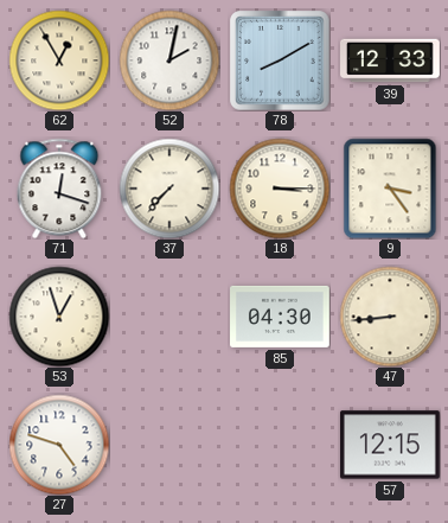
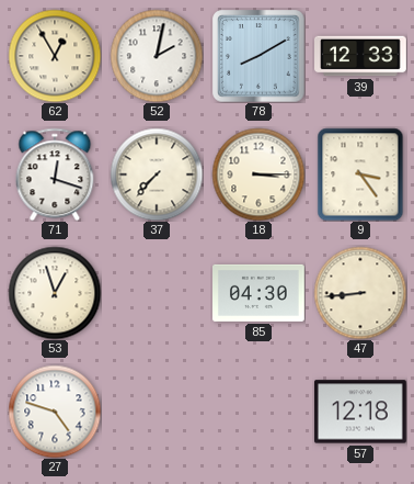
57: 12:15 -> 12:18
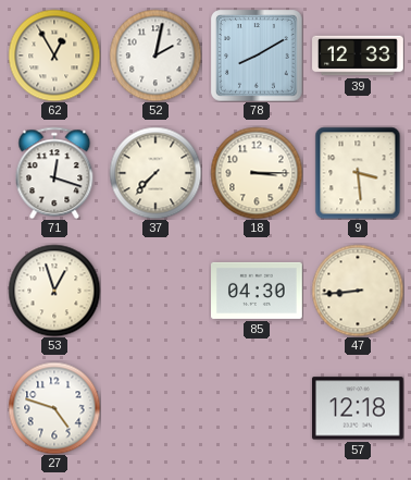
9: 3:24 -> 3:29
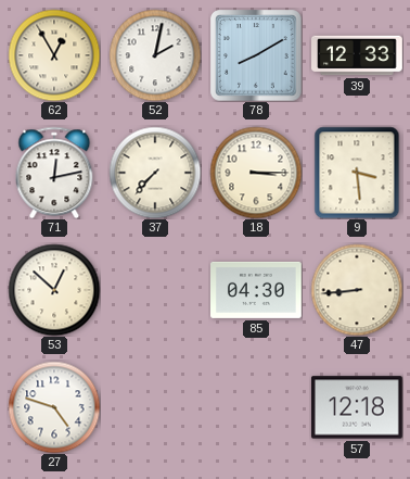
71: 12:18 -> 12:13
53: 12:57 -> 12:52
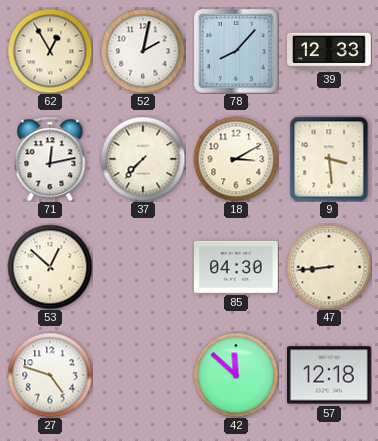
78: 8:10 -> 8:07
18: 3:15 -> 3:10
42: none -> 11:52
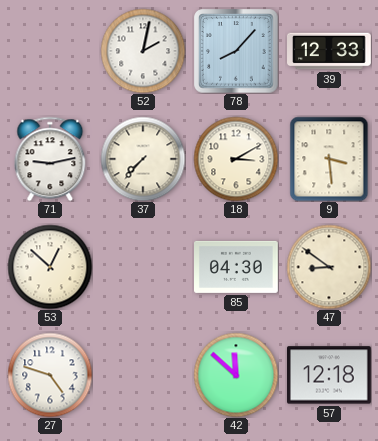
62: 12:55 -> none
71: 12:13 -> 9:13
47: 8:44 -> 8:51
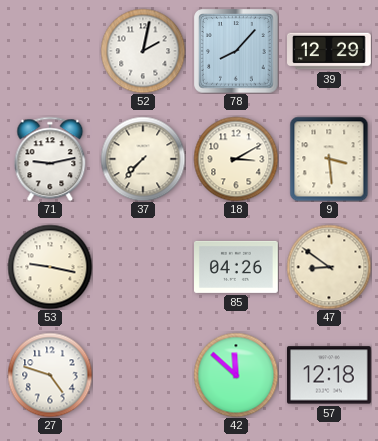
39: 12:33 -> 12:29
53: 12:52 -> 9:17
85: 04:30 -> 04:26
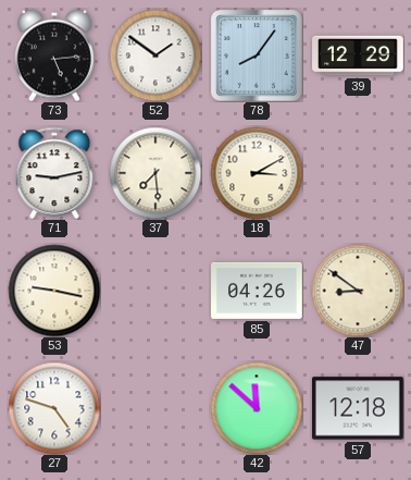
73: none -> 5:14
52: 2:02 -> 1:51
78: 8:07 -> 8:06
37: 7:37 -> 7:29
9: 3:29 -> none
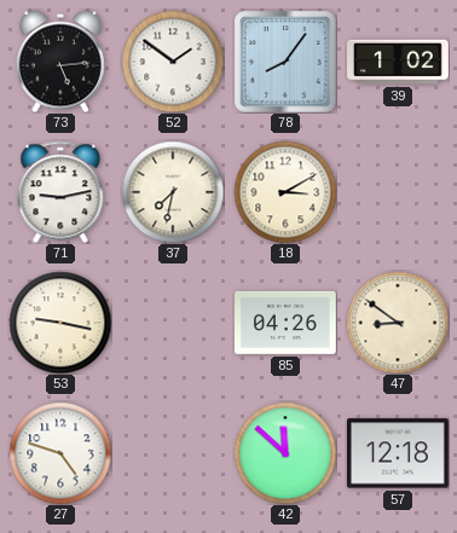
39: 12:29 -> 1:02
37: 7:29 -> 7:32
